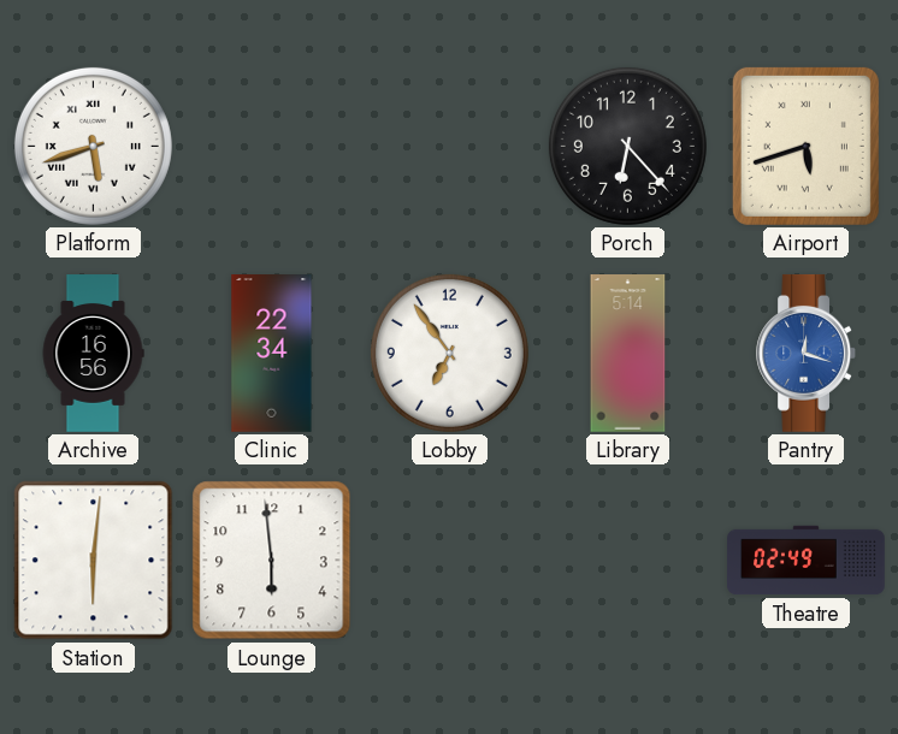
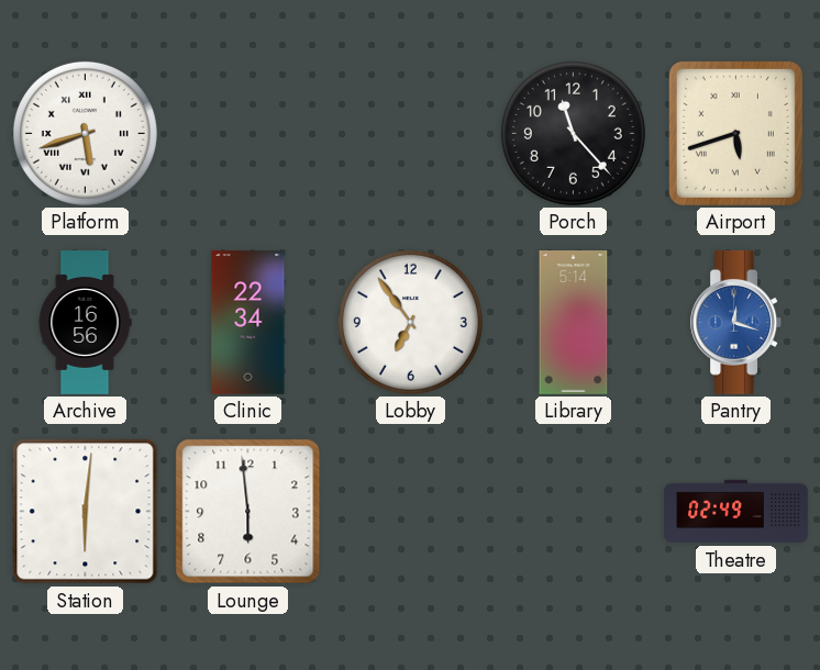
Porch: 6:23 -> 11:23
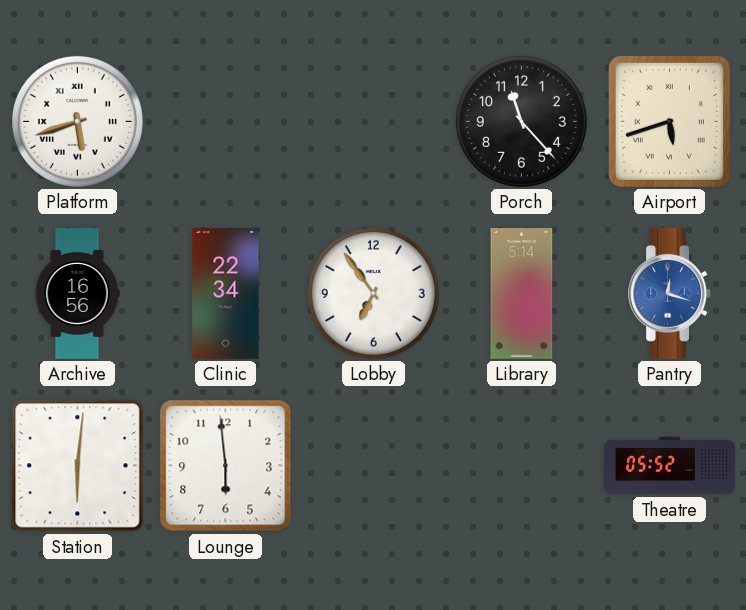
Theatre: 02:49 -> 05:52
